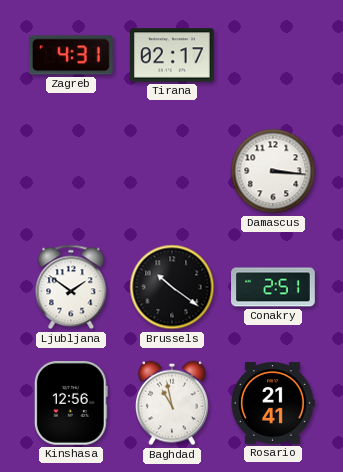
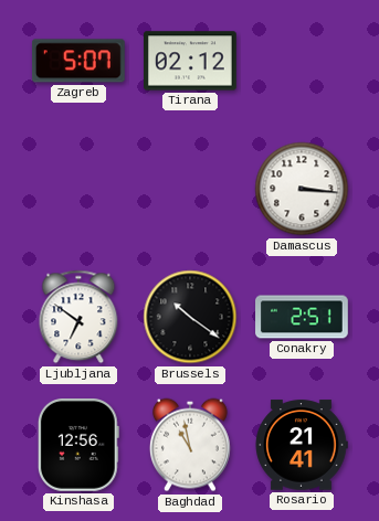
Zagreb: 4:31 -> 5:07
Tirana: 02:17 -> 02:12
Ljubljana: 1:51 -> 6:51
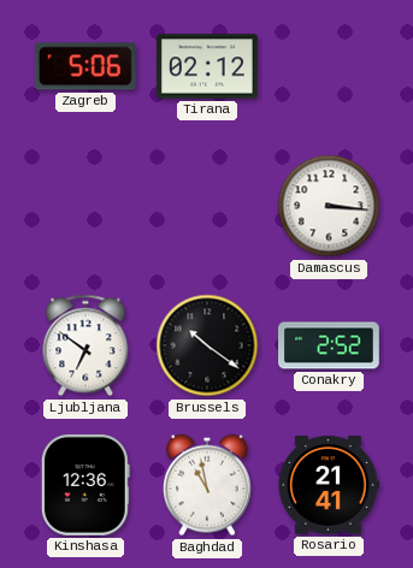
Zagreb: 5:07 -> 5:06
Conakry: 2:51 -> 2:52
Kinshasa: 12:56 -> 12:36
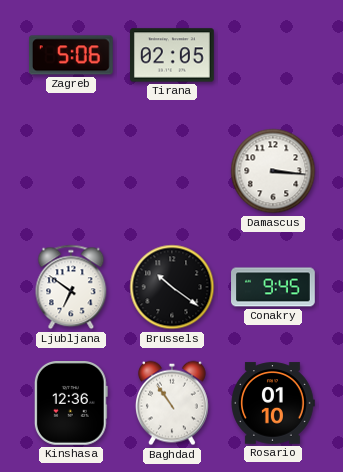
Tirana: 02:12 -> 02:05
Conakry: 2:52 -> 9:45
Baghdad: 10:58 -> 10:54
Rosario: 21:41 -> 01:10
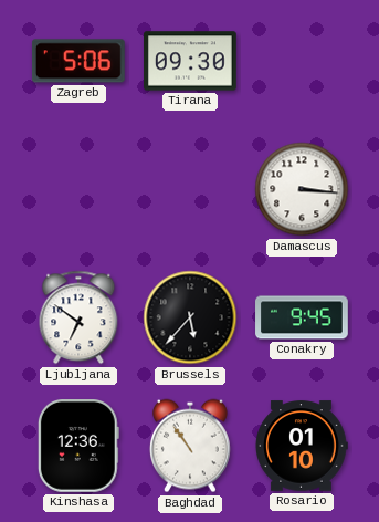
Tirana: 02:05 -> 09:30
Brussels: 10:21 -> 5:37
